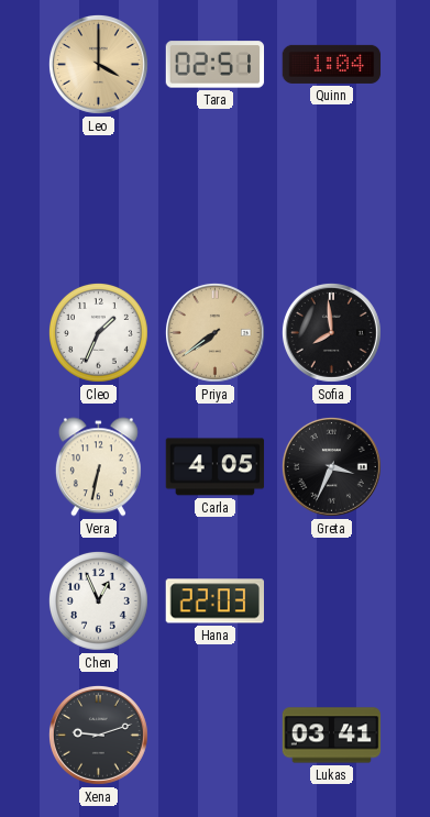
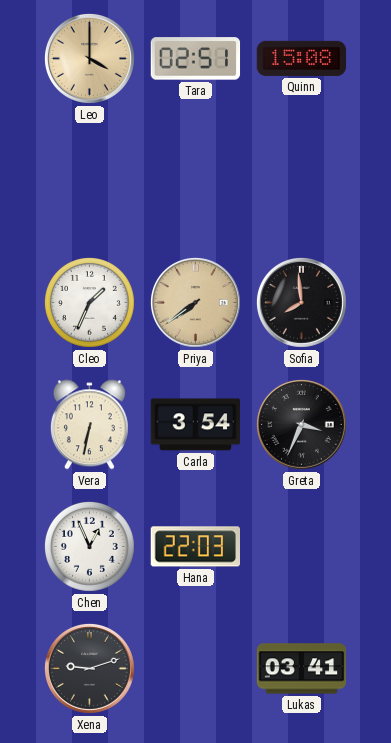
Quinn: 1:04 -> 15:08
Carla: 4:05 -> 3:54
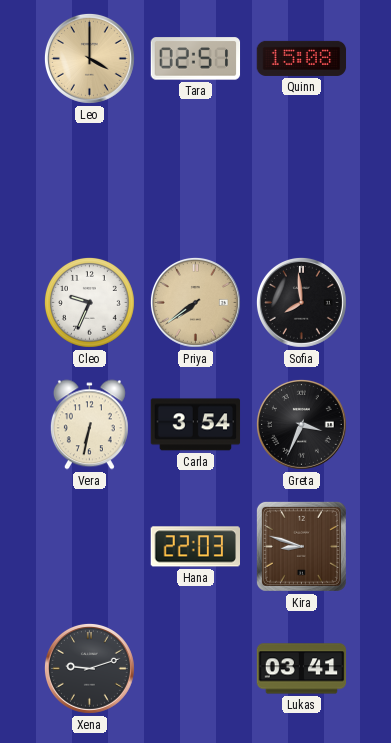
Cleo: 1:34 -> 9:34
Chen: 12:56 -> none
Kira: none -> 8:48
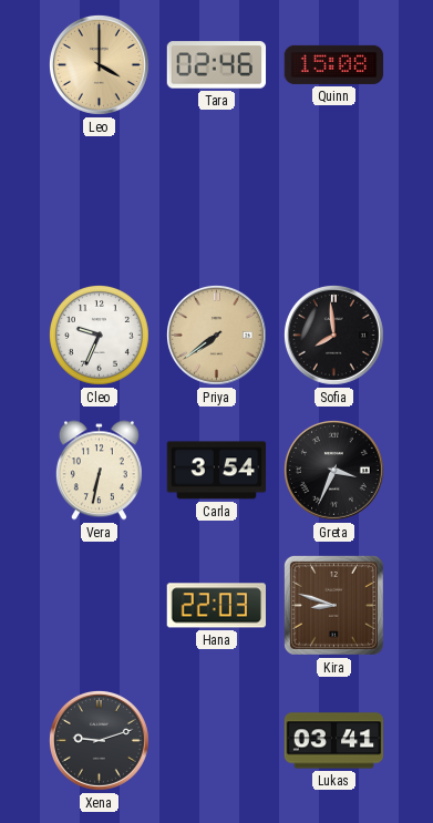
Tara: 02:51 -> 02:46
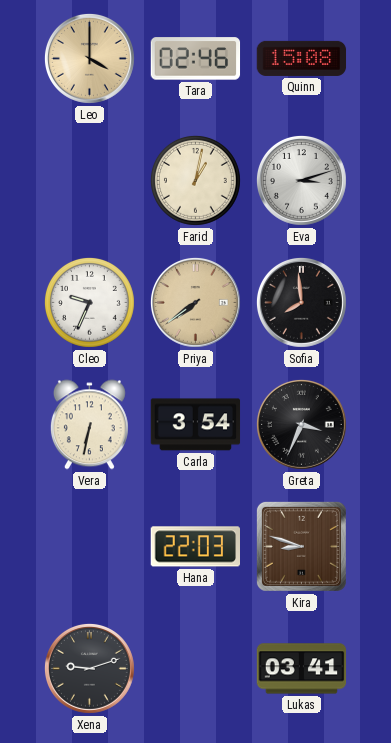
Farid: none -> 1:02
Eva: none -> 3:12
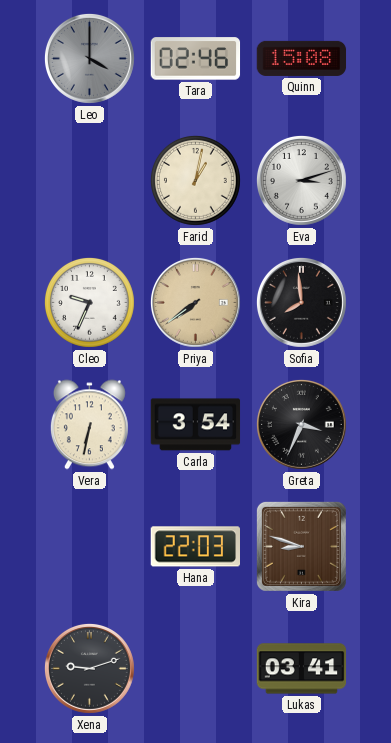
Leo dial: champagne -> grey
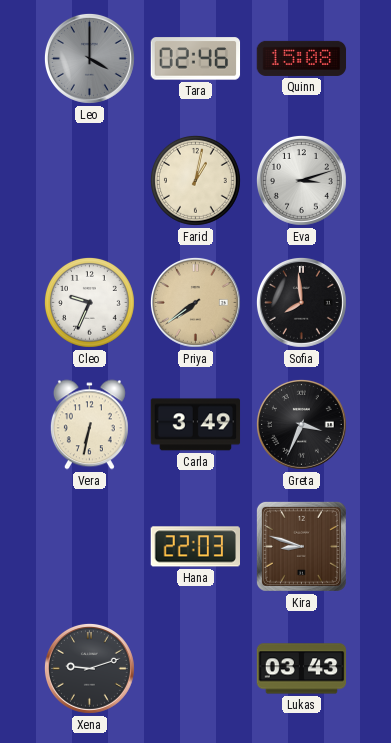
Carla: 3:54 -> 3:49
Lukas: 03:41 -> 03:43
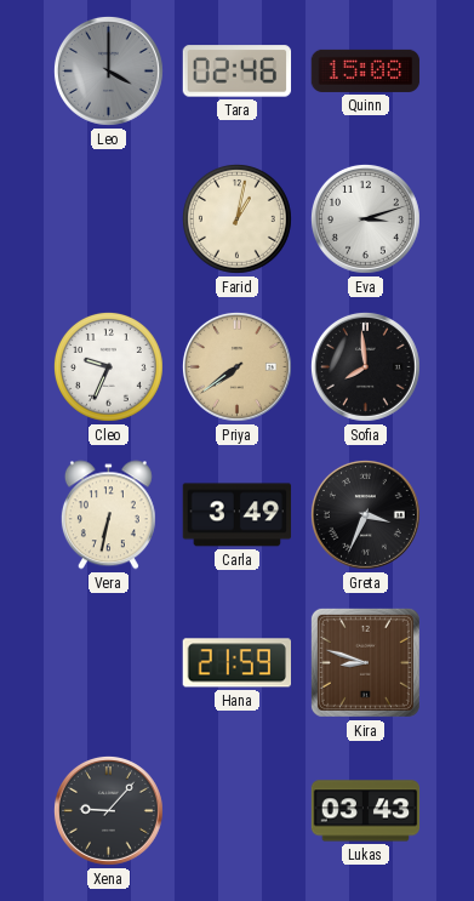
Hana: 22:03 -> 21:59
Xena: 9:12 -> 9:07
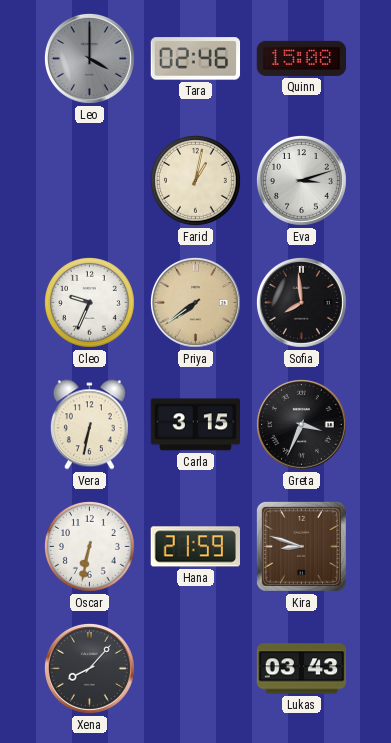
Carla: 3:49 -> 3:15
Oscar: none -> 6:32
Xena: 9:07 -> 8:07
